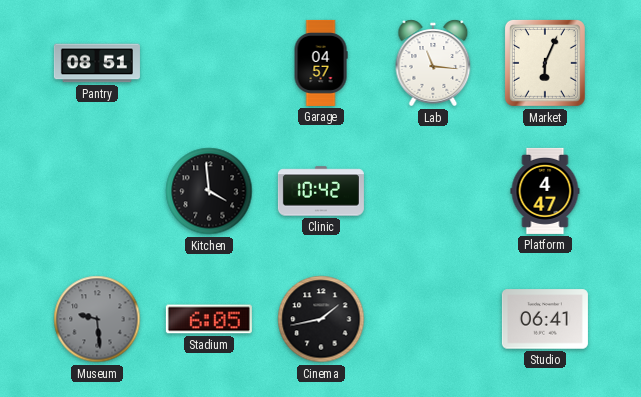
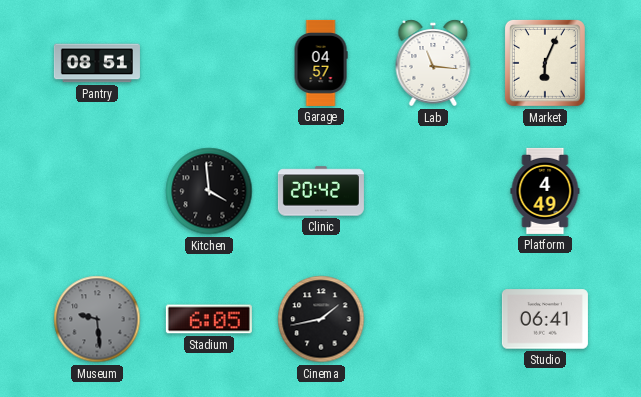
Clinic: 10:42 -> 20:42
Platform: 4:47 -> 4:49
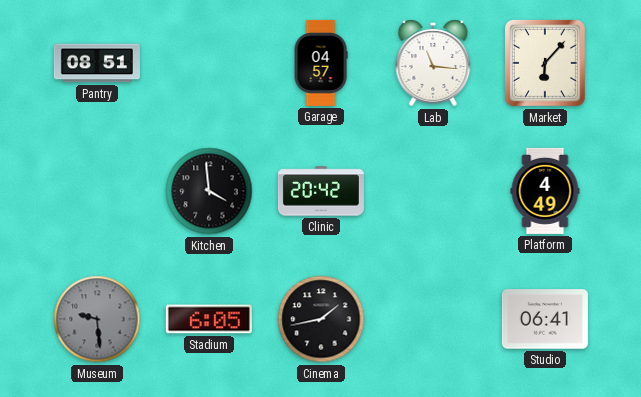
Market: 6:04 -> 6:07
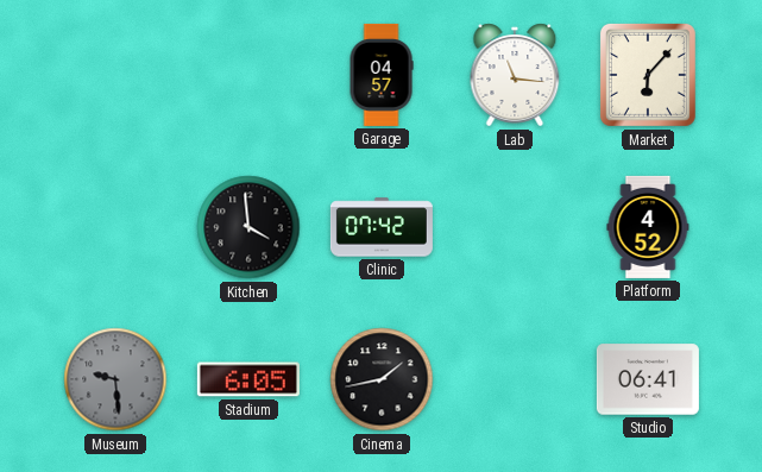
Pantry: 08:51 -> none
Clinic: 20:42 -> 07:42
Platform: 4:49 -> 4:52
